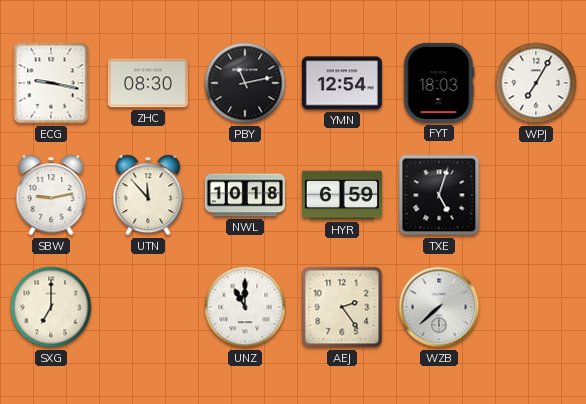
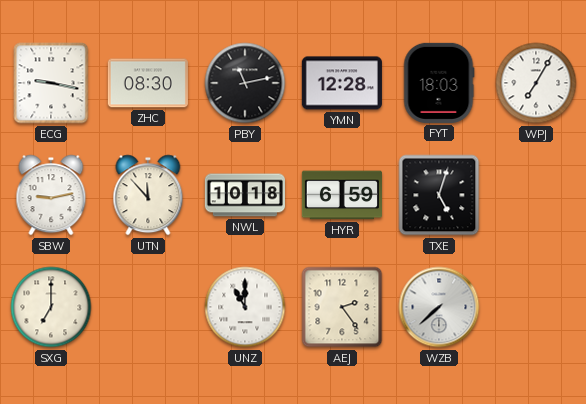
YMN: 12:54 -> 12:28
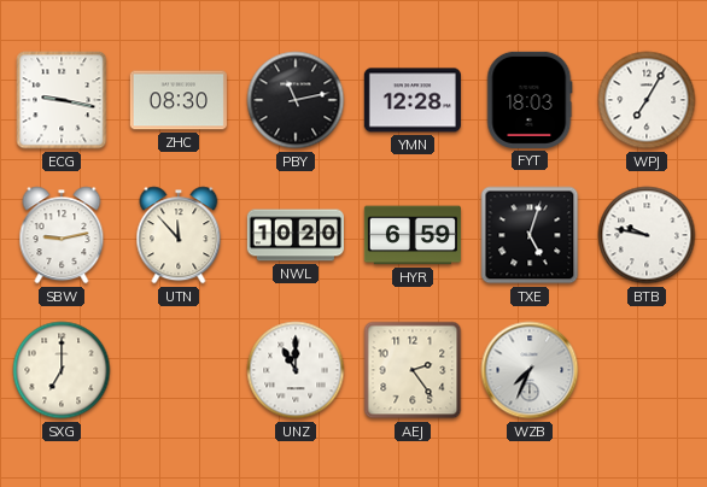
NWL: 10:18 -> 10:20
BTB: none -> 9:47
WZB: 7:38 -> 7:34
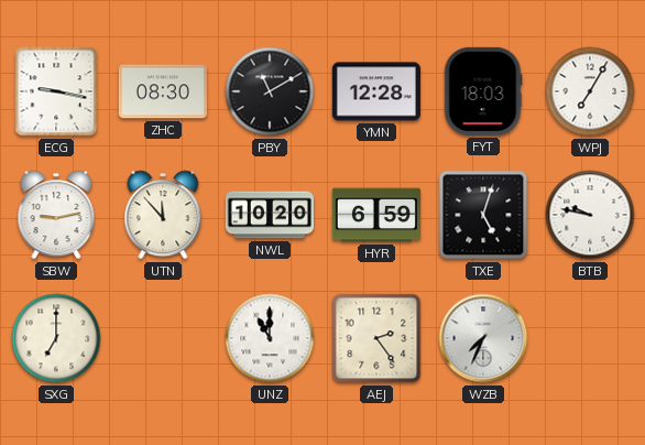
PBY: 11:13 -> 11:10
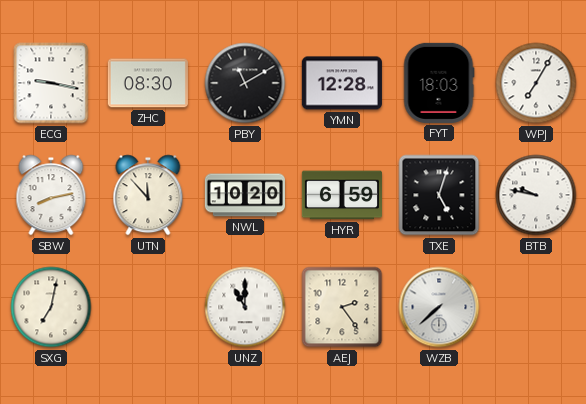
SBW: 9:13 -> 8:13
SXG: 7:00 -> 7:02
WZB: 7:34 -> 7:38
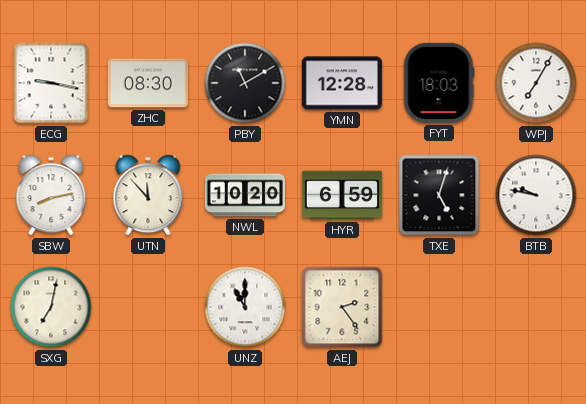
WZB: 7:38 -> none
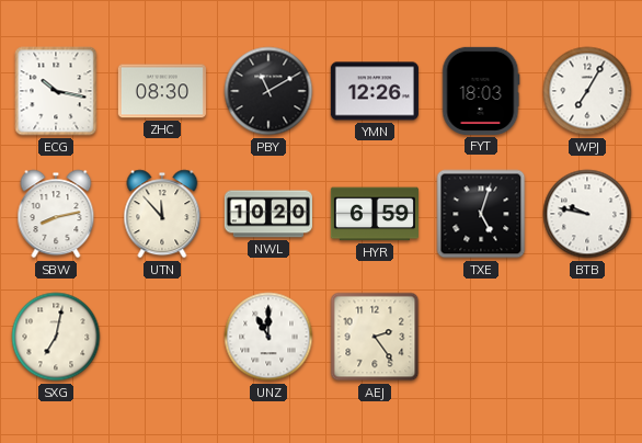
ECG: 9:17 -> 10:17
YMN: 12:28 -> 12:26
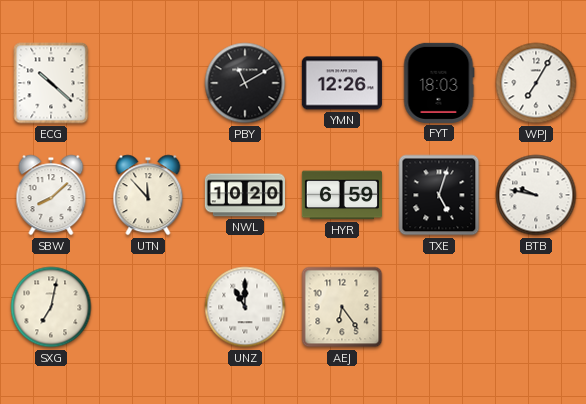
ECG: 10:17 -> 10:22
ZHC: 08:30 -> none
SBW: 8:13 -> 8:08
AEJ: 2:24 -> 6:24
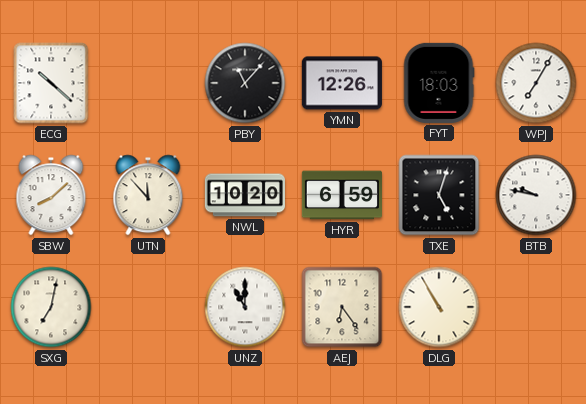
PBY: 11:10 -> 11:07
DLG: none -> 10:55
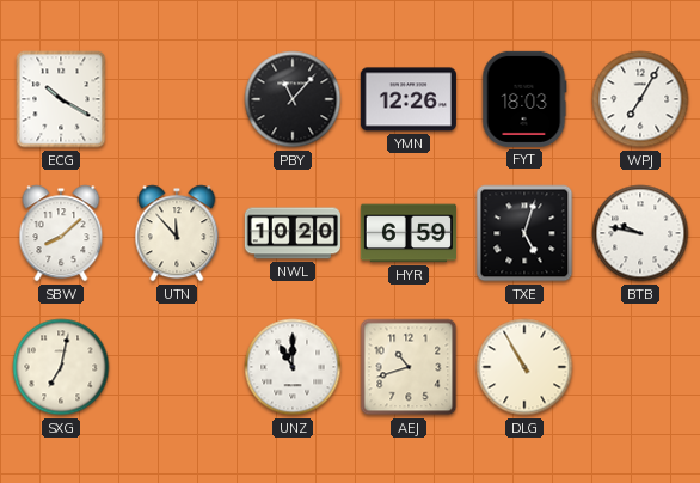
ECG: 10:22 -> 10:20
AEJ: 6:24 -> 10:42
